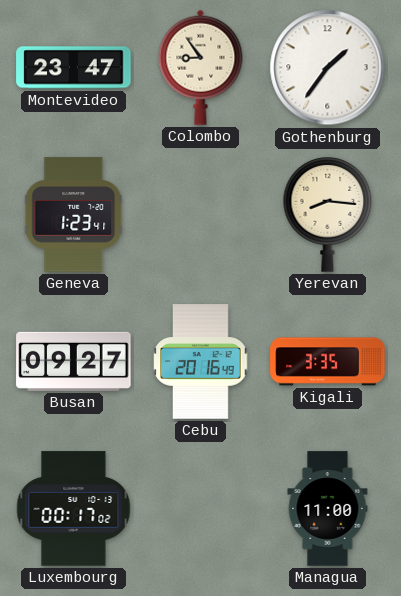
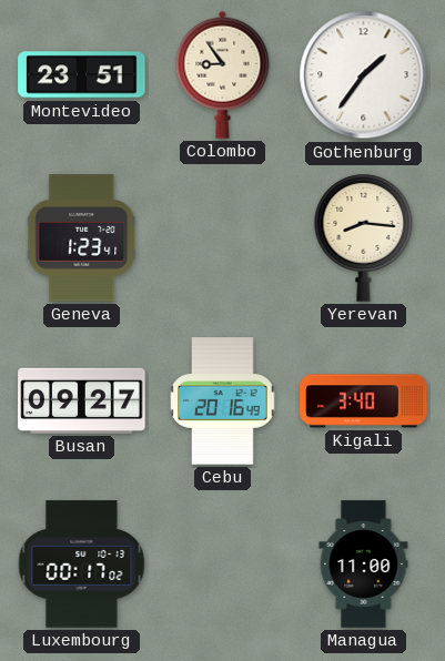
Montevideo: 23:47 -> 23:51
Kigali: 3:35 -> 3:40
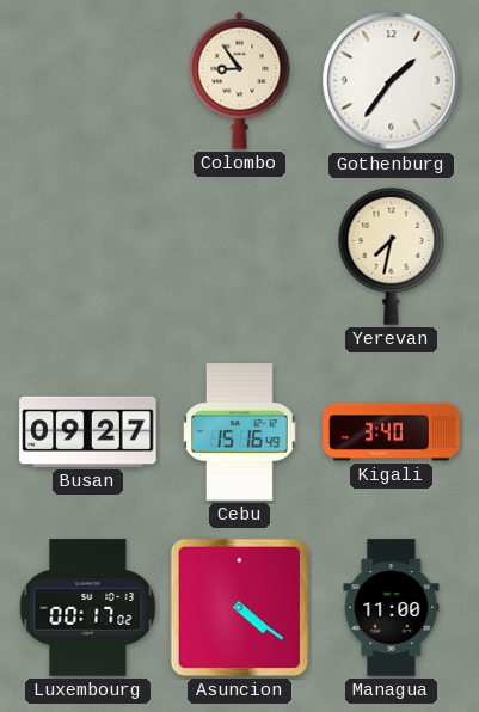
Montevideo: 23:51 -> none
Geneva: 1:23 -> none
Yerevan: 8:16 -> 7:32
Cebu: 20:16 -> 15:16
Asuncion: none -> 4:21
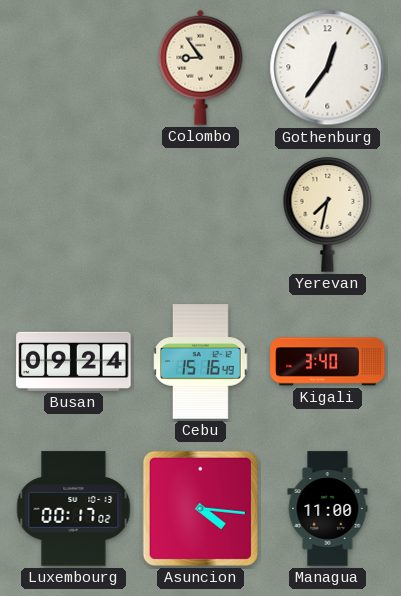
Gothenburg: 1:36 -> 12:36
Busan: 09:27 -> 09:24
Asuncion: 4:21 -> 4:16
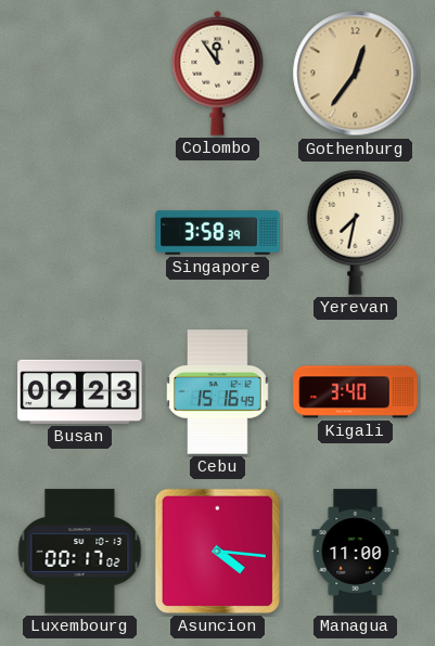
Colombo: 8:54 -> 11:54
Gothenburg dial: white -> champagne
Singapore: none -> 3:58
Busan: 09:24 -> 09:23
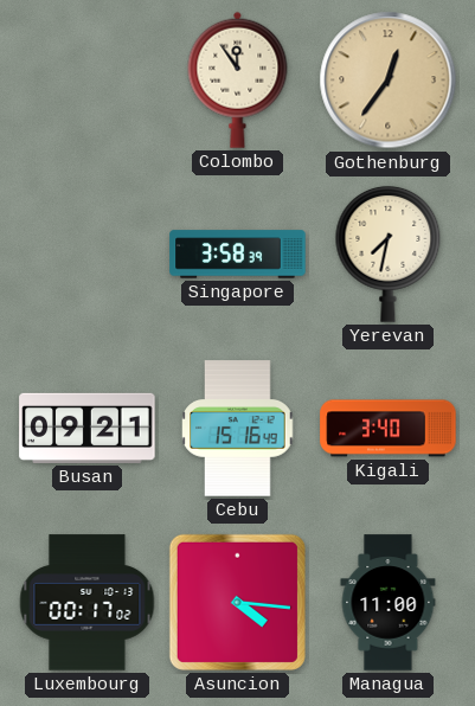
Busan: 09:23 -> 09:21
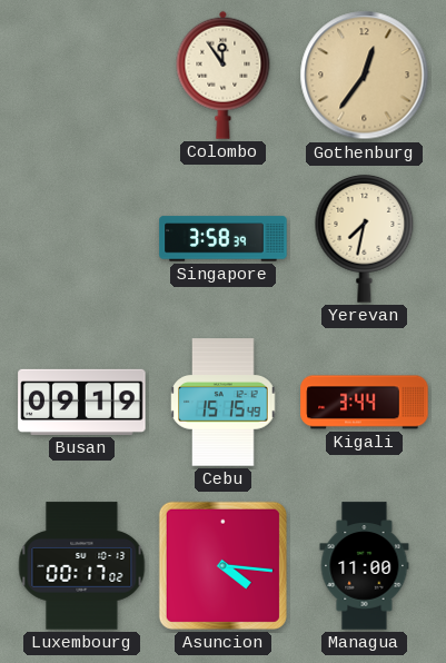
Busan: 09:21 -> 09:19
Cebu: 15:16 -> 15:15
Kigali: 3:40 -> 3:44
